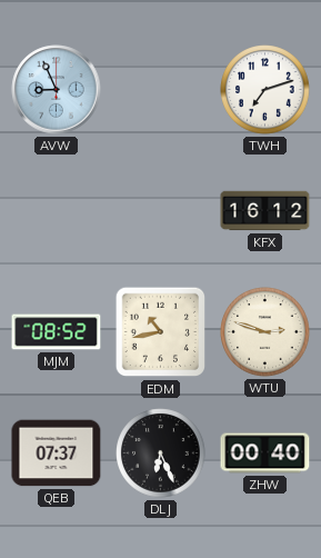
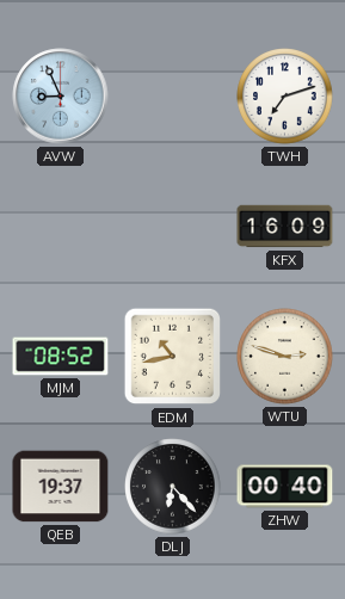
KFX: 16:12 -> 16:09
QEB: 07:37 -> 19:37
DLJ: 6:26 -> 6:23
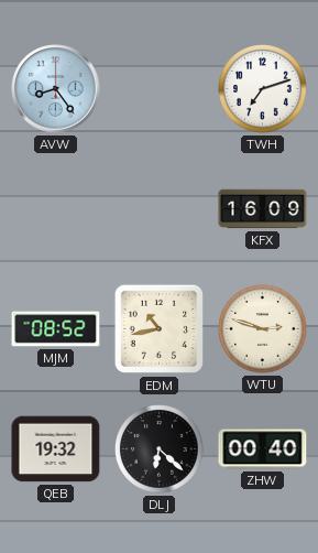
AVW: 8:56 -> 8:24
QEB: 19:37 -> 19:32
DLJ: 6:23 -> 6:22
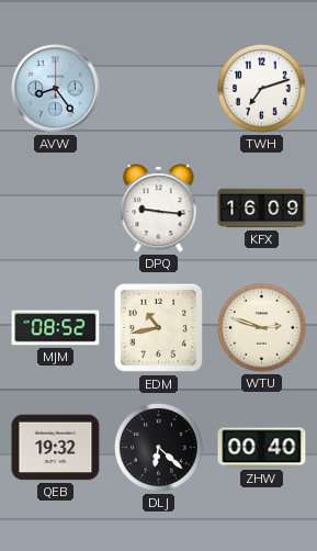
DPQ: none -> 9:16
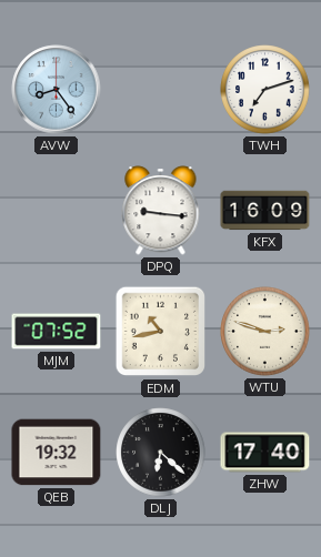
MJM: 08:52 -> 07:52
ZHW: 00:40 -> 17:40
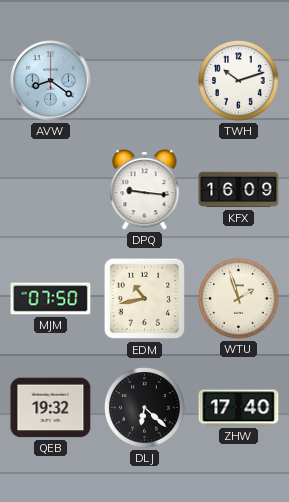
AVW: 8:24 -> 8:21
TWH: 7:12 -> 10:12
MJM: 07:52 -> 07:50
WTU: 2:48 -> 1:57
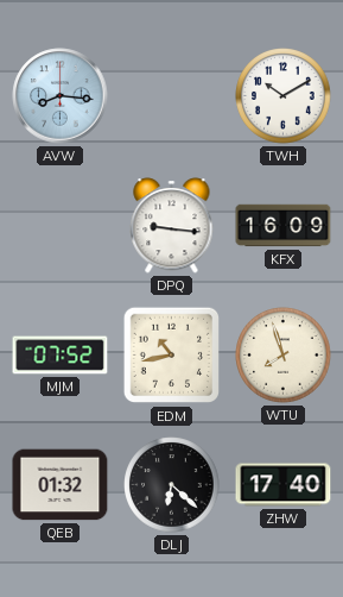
AVW: 8:21 -> 8:16
TWH: 10:12 -> 10:10
MJM: 07:50 -> 07:52
WTU: 1:57 -> 7:57
QEB: 19:32 -> 01:32
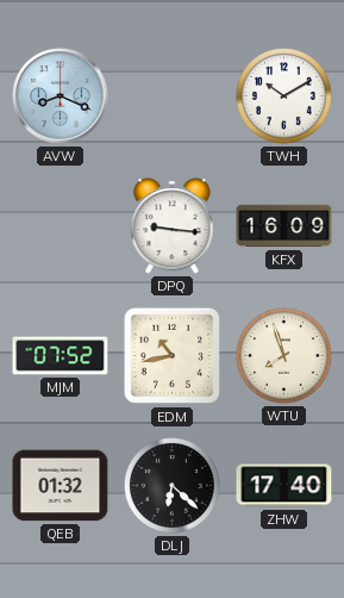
AVW: 8:16 -> 8:19
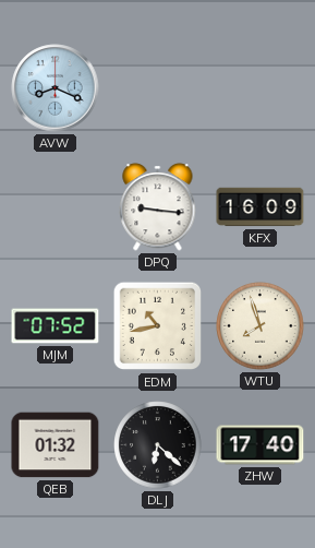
TWH: 10:10 -> none
